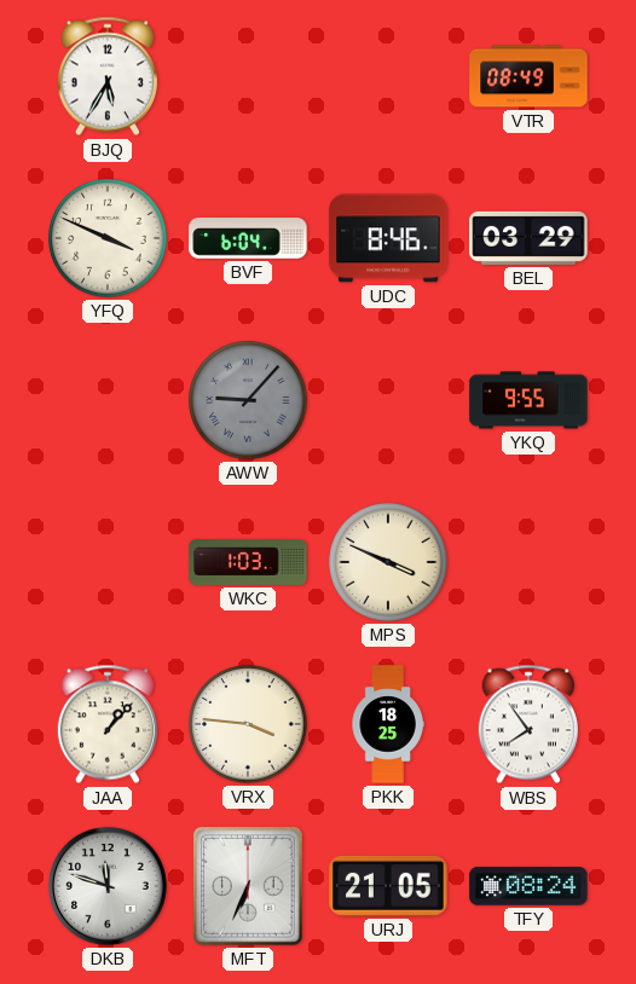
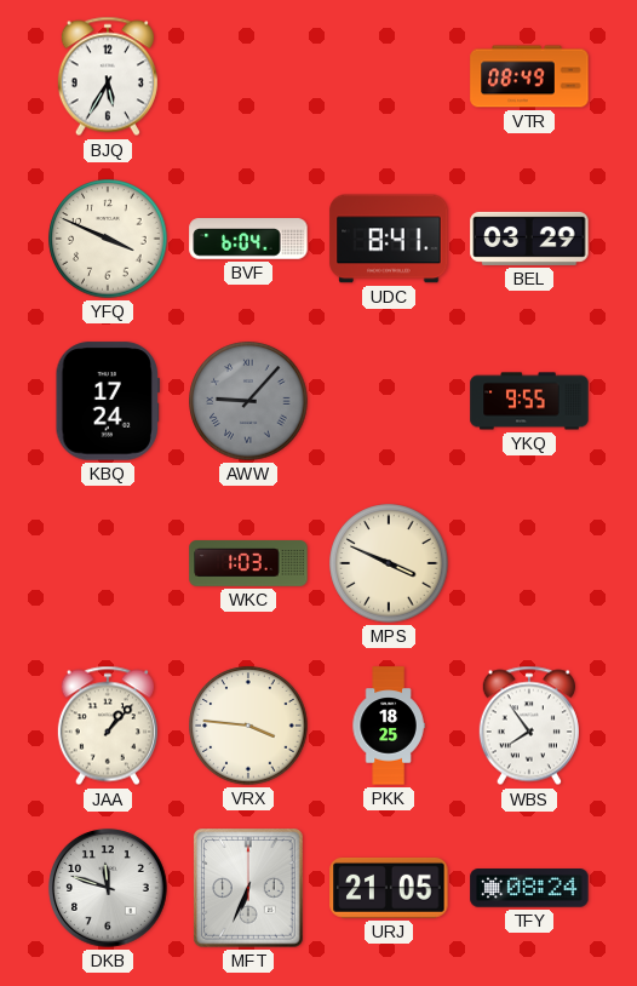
UDC: 8:46 -> 8:41
KBQ: none -> 17:24
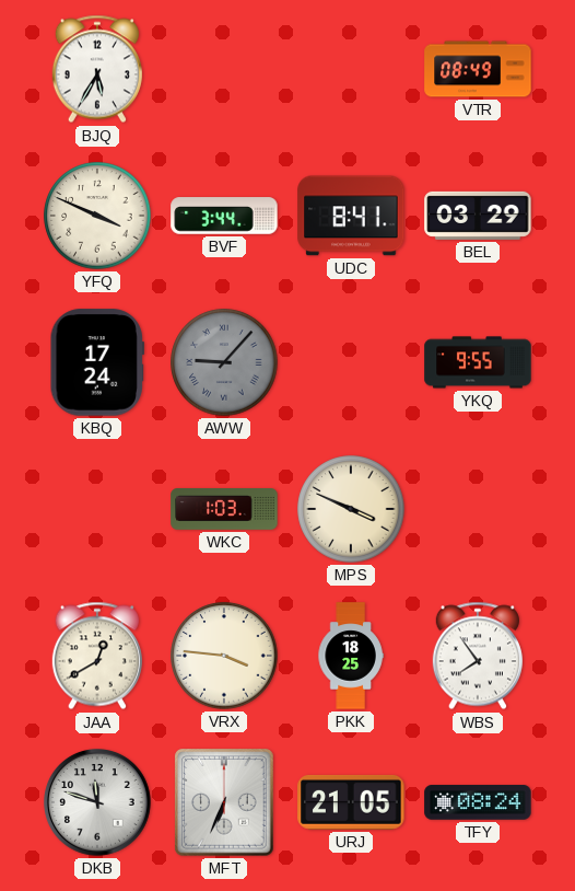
BVF: 6:04 -> 3:44
JAA: 1:07 -> 12:40
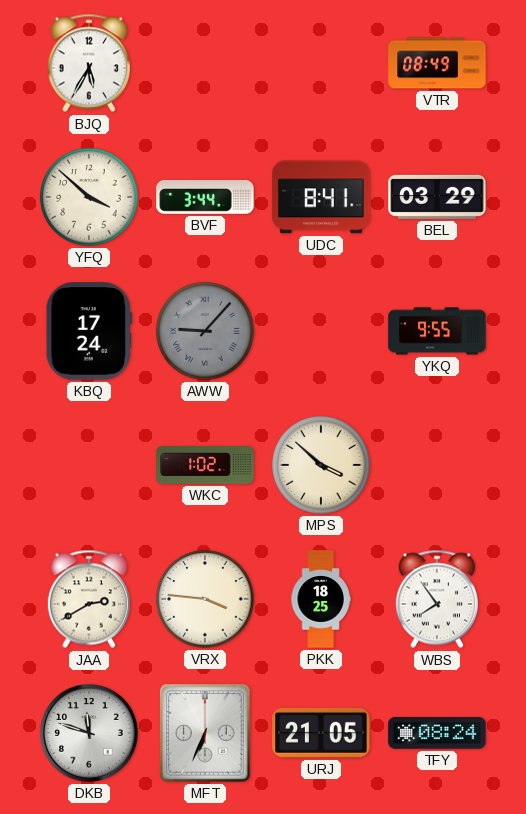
YFQ: 3:49 -> 3:52
WKC: 1:03 -> 1:02
MPS: 3:49 -> 3:52
JAA: 12:40 -> 2:40
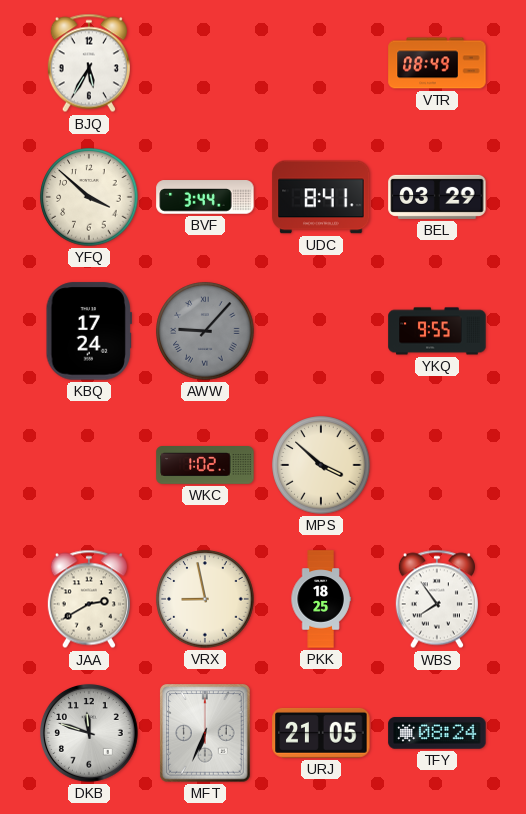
VRX: 3:46 -> 8:58
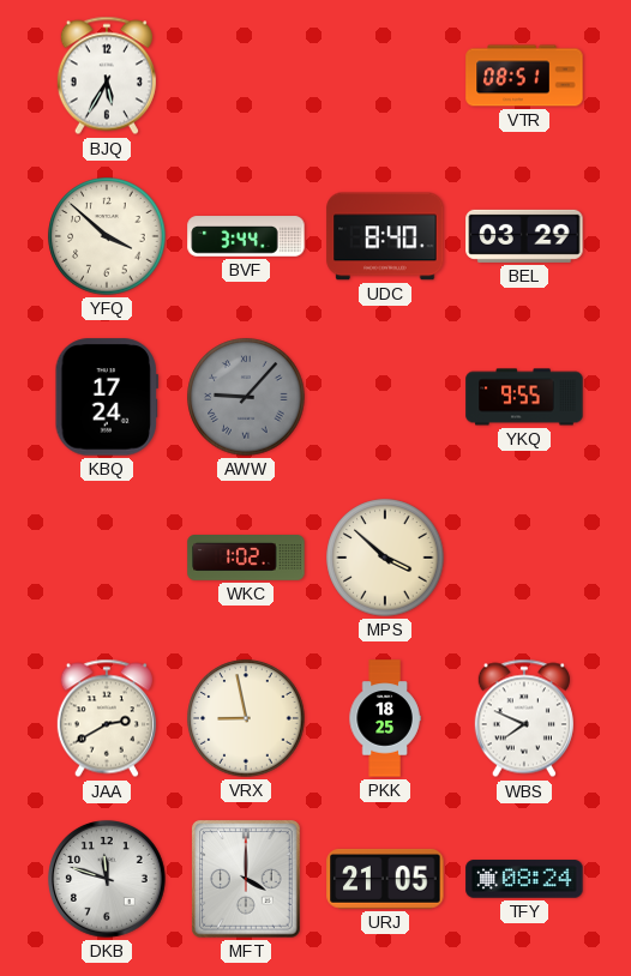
VTR: 08:49 -> 08:51
UDC: 8:41 -> 8:40
WBS: 7:54 -> 7:49
MFT: 6:34 -> 4:00
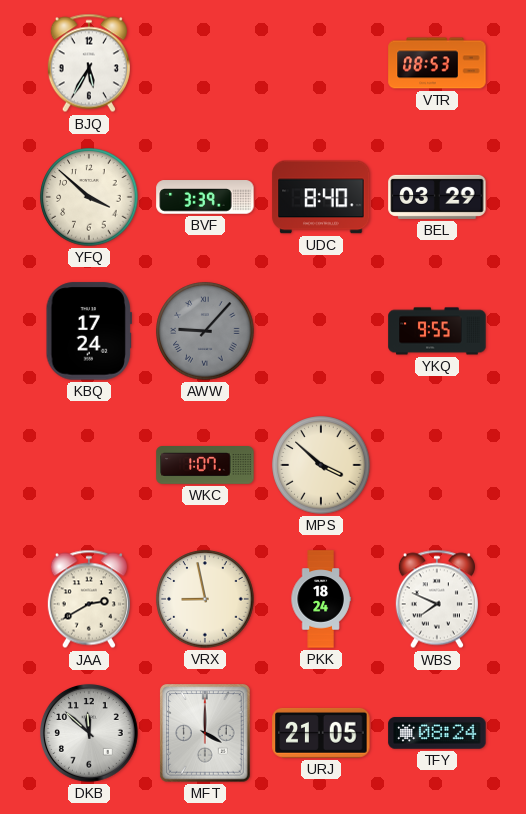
VTR: 08:51 -> 08:53
BVF: 3:44 -> 3:39
WKC: 1:02 -> 1:07
PKK: 18:25 -> 18:24
DKB: 11:48 -> 11:52
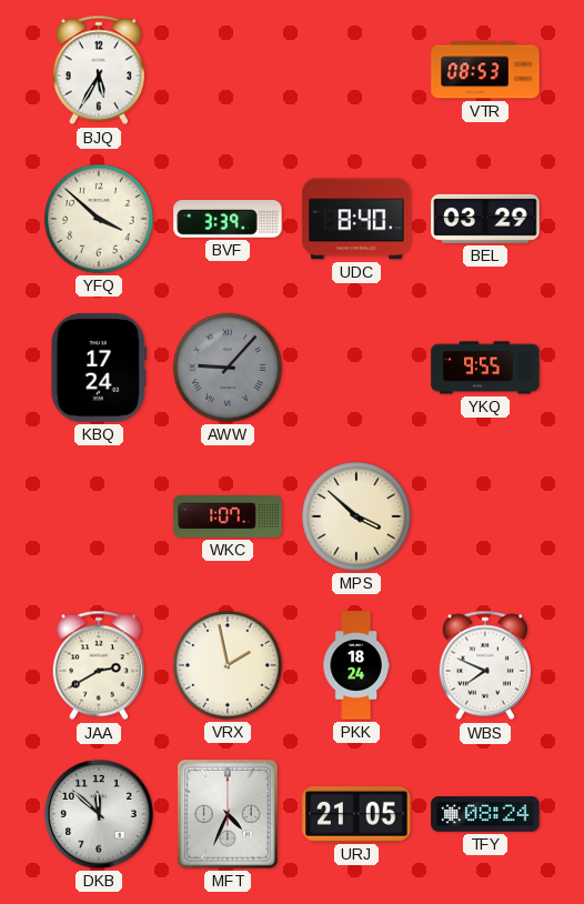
VRX: 8:58 -> 1:58
MFT: 4:00 -> 4:34
